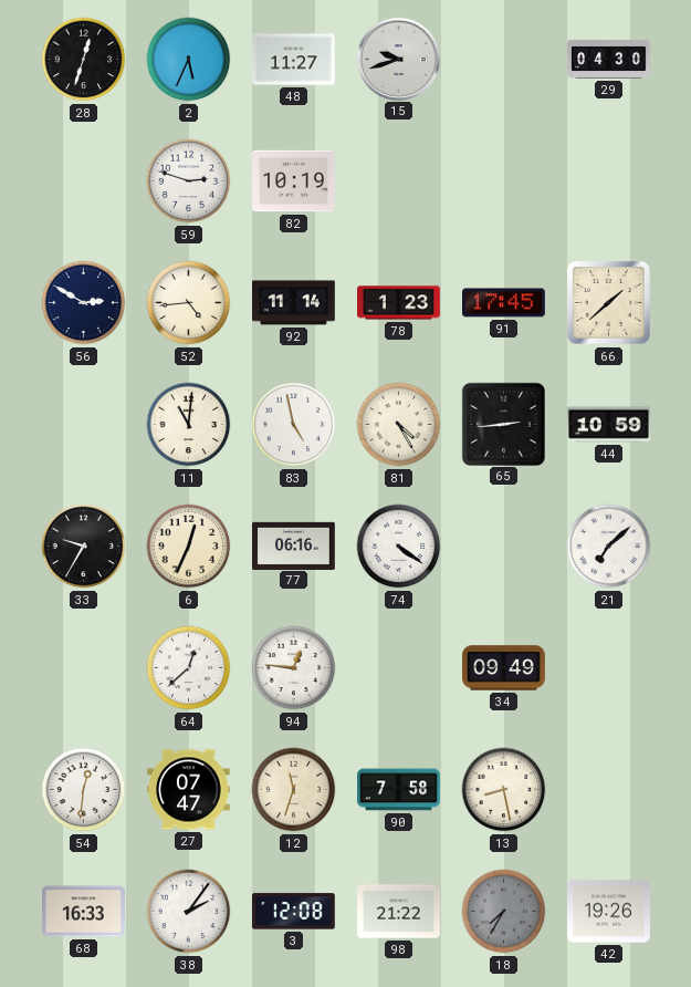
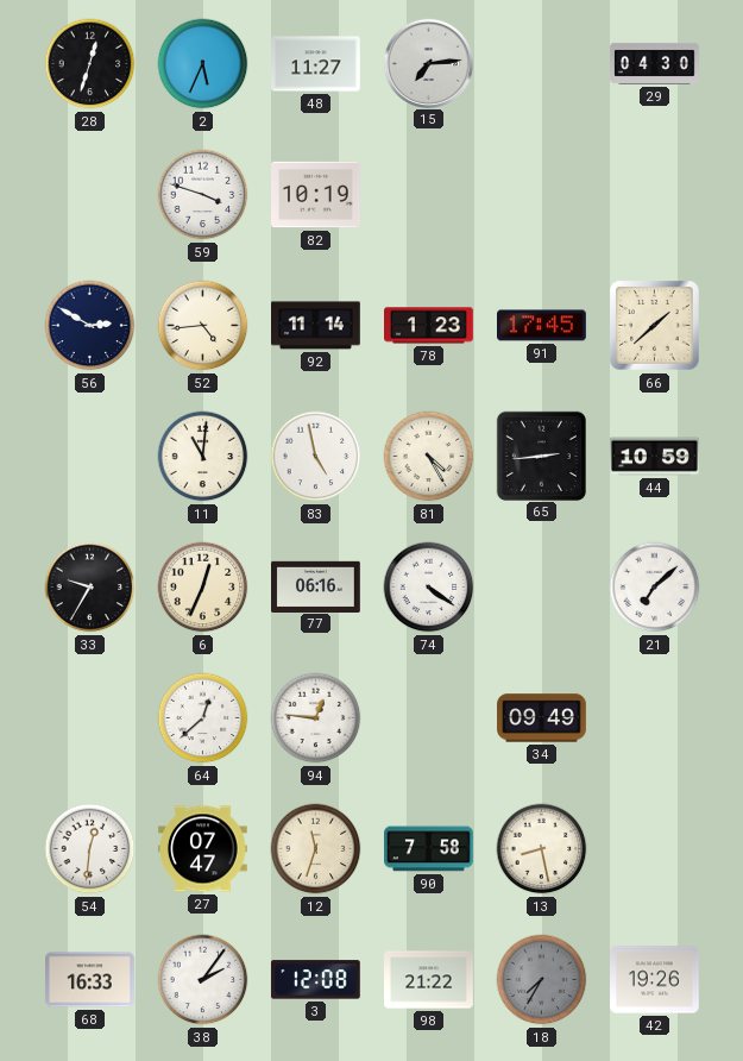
15: 9:42 -> 7:14
59: 2:48 -> 3:48
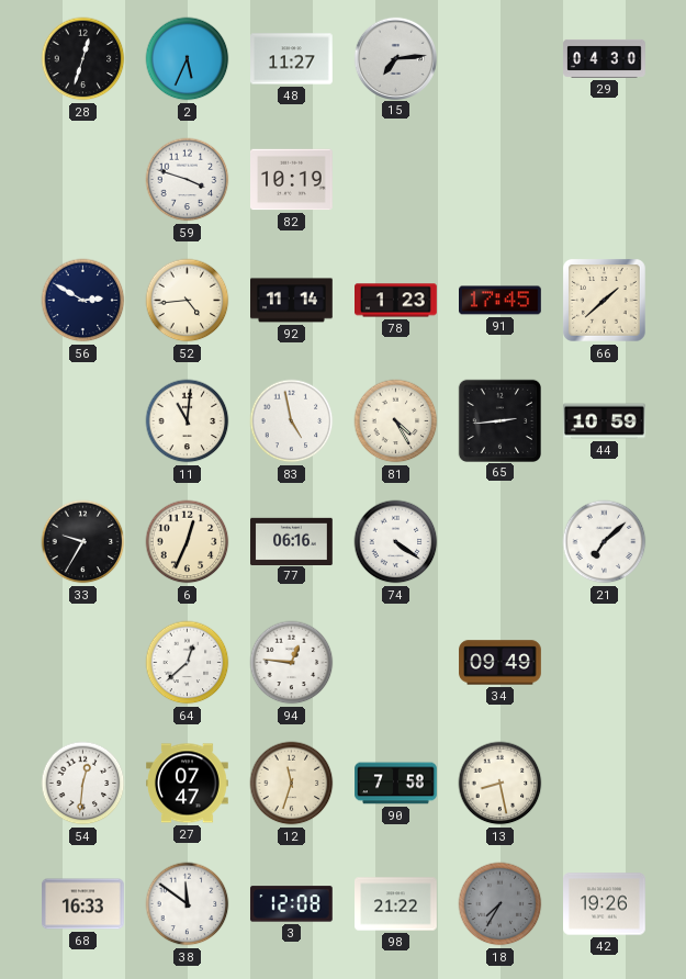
38: 2:06 -> 11:51
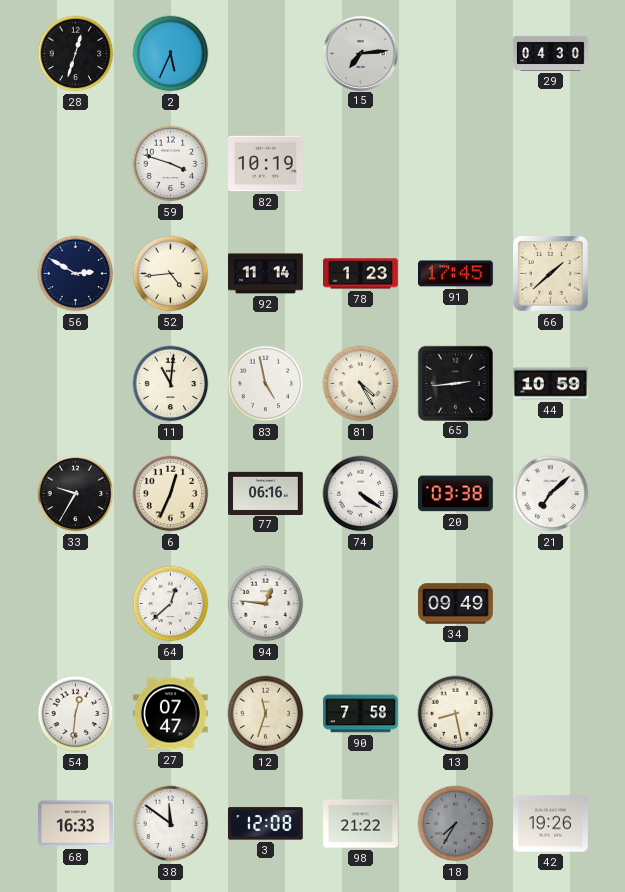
48: 11:27 -> none
20: none -> 03:38
